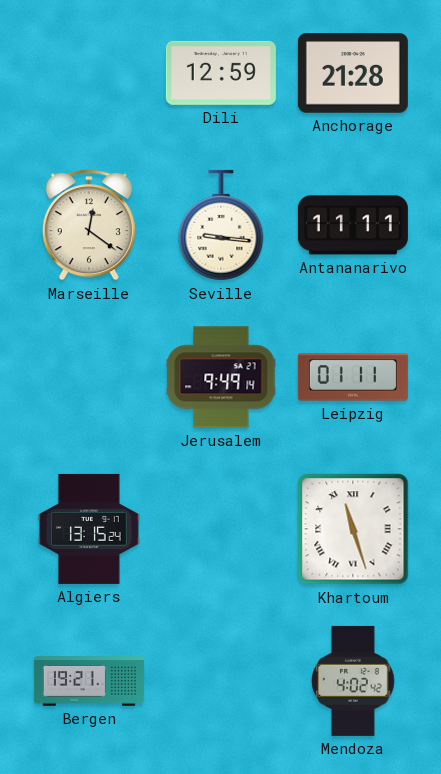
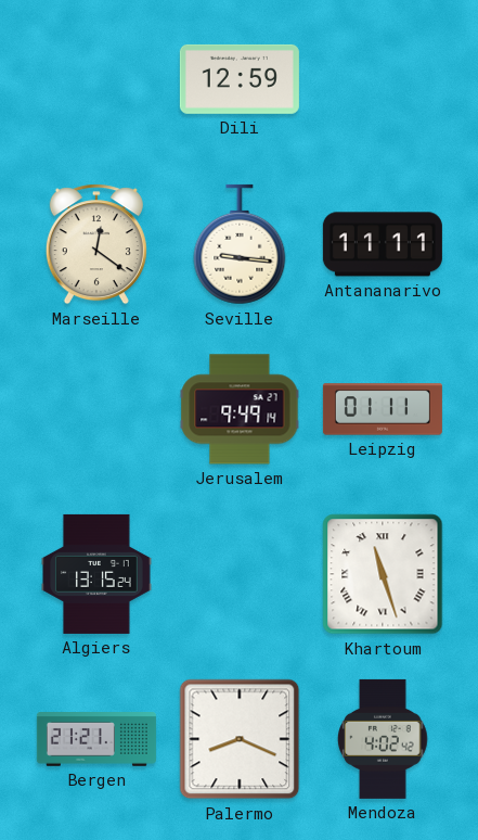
Anchorage: 21:28 -> none
Bergen: 19:21 -> 21:21
Palermo: none -> 8:19
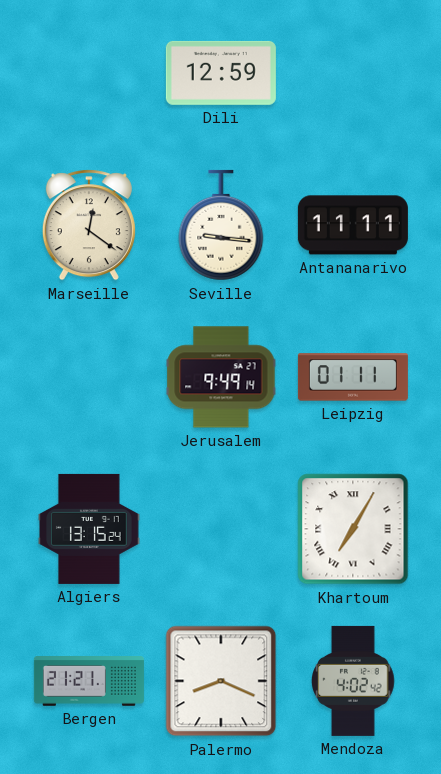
Khartoum: 11:27 -> 7:05
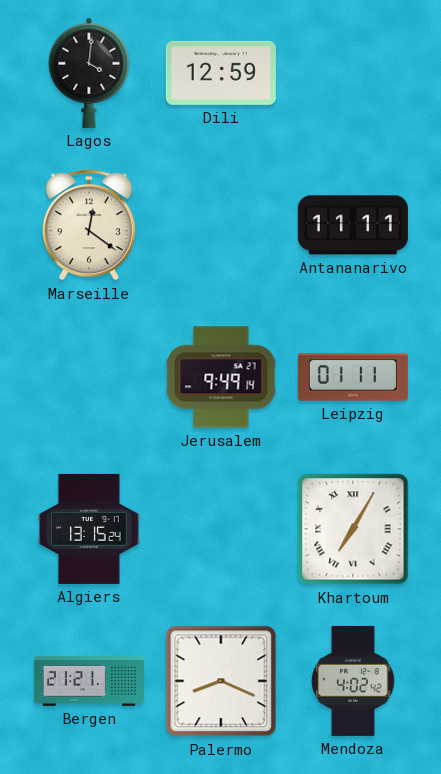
Lagos: none -> 4:01
Seville: 9:16 -> none
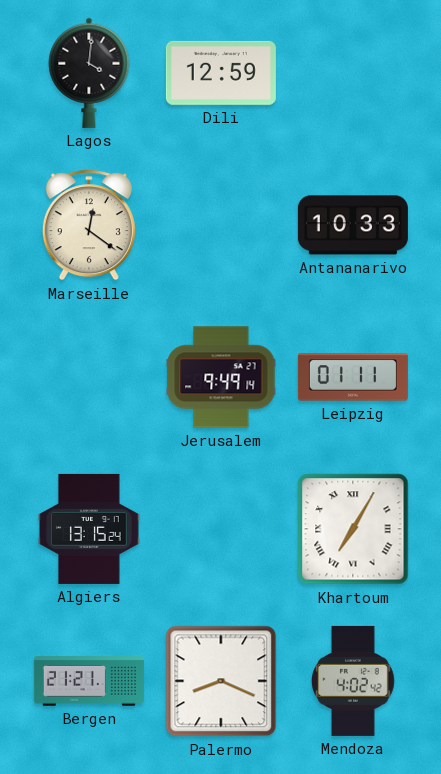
Antananarivo: 11:11 -> 10:33
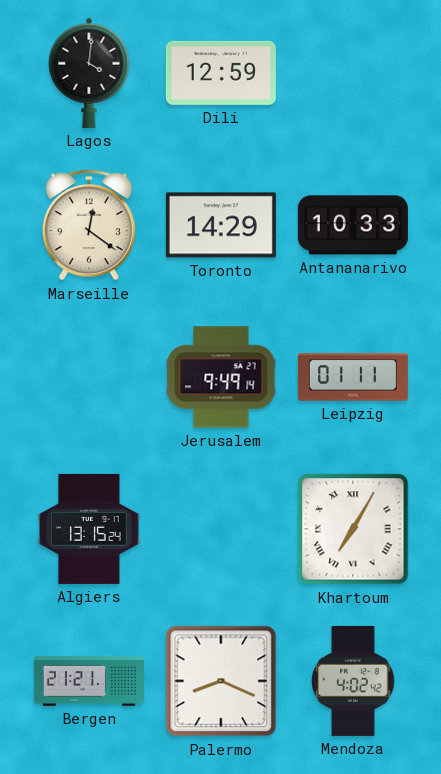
Toronto: none -> 14:29
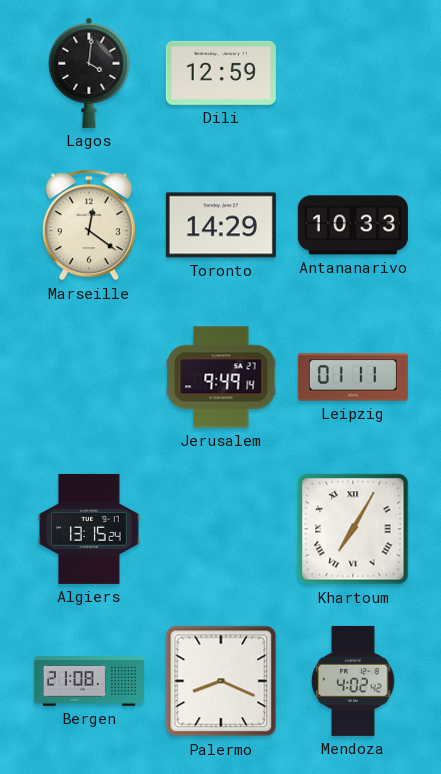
Bergen: 21:21 -> 21:08
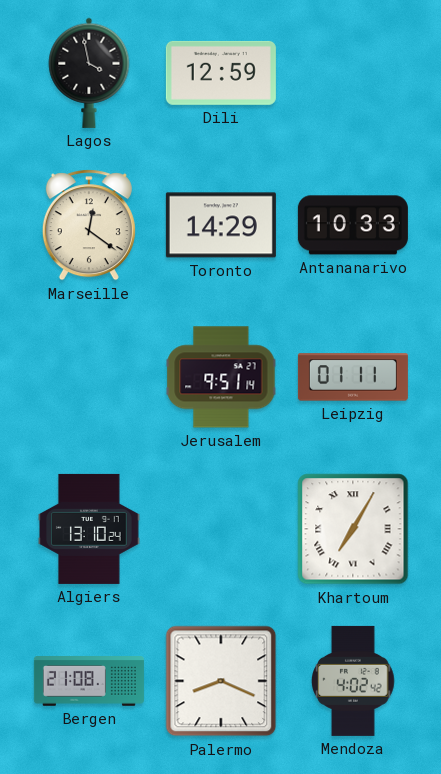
Lagos: 4:01 -> 3:58
Jerusalem: 9:49 -> 9:51
Algiers: 13:15 -> 13:10
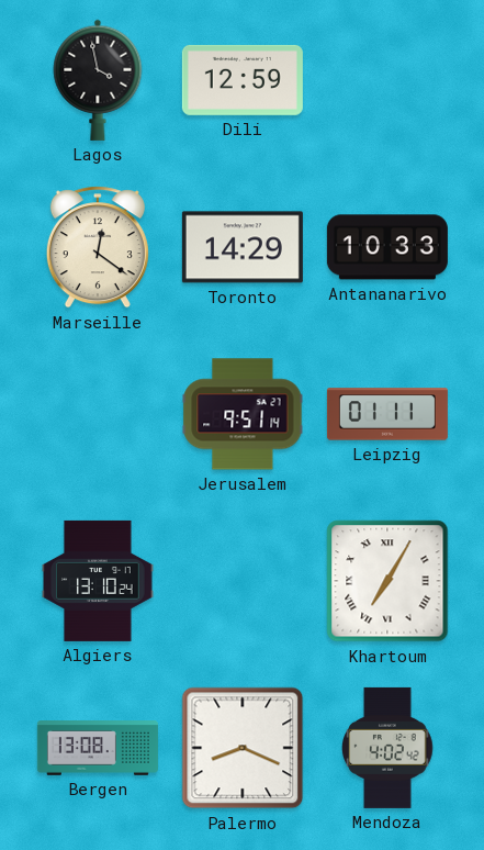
Bergen: 21:08 -> 13:08
